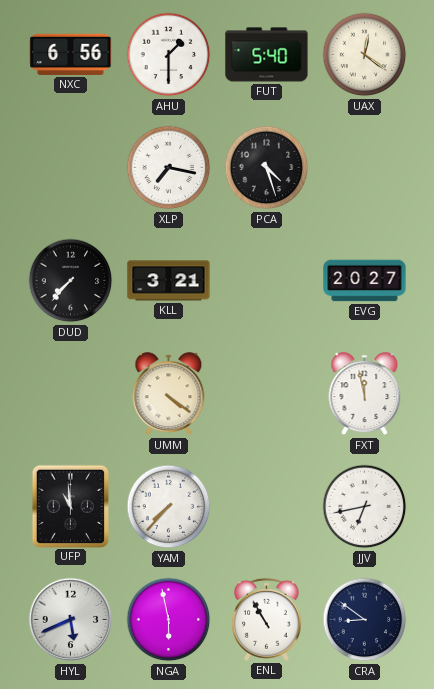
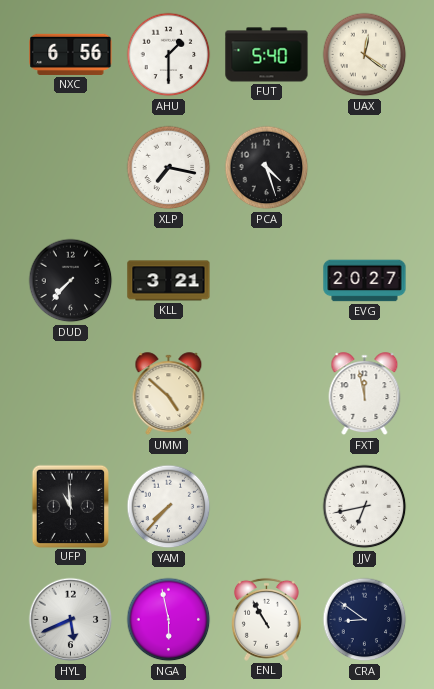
UMM: 4:21 -> 4:52
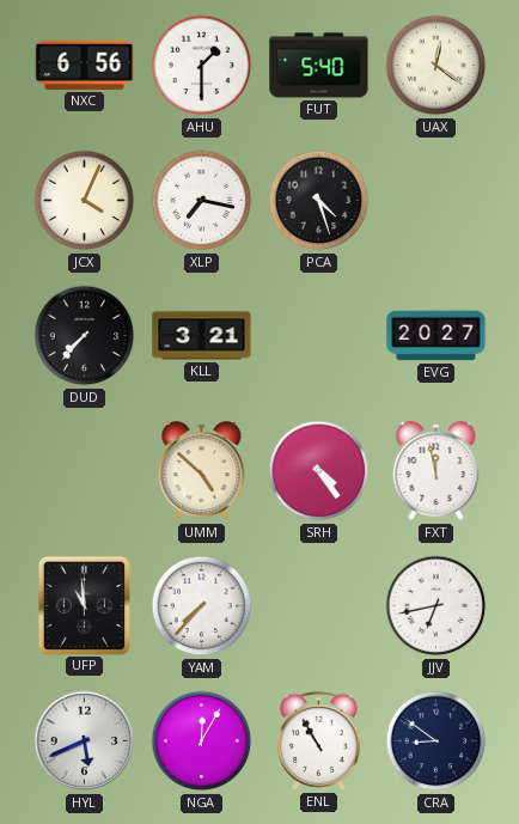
JCX: none -> 4:04
SRH: none -> 4:24
NGA: 5:58 -> 12:05
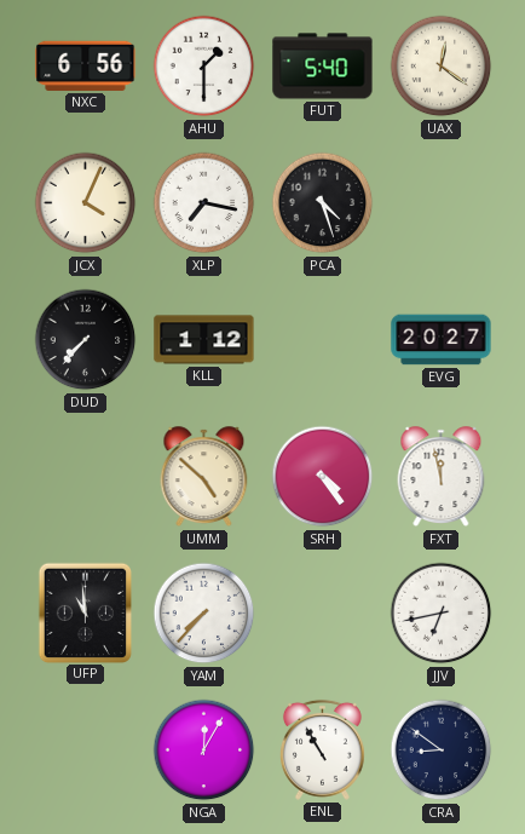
KLL: 3:21 -> 1:12
HYL: 5:41 -> none
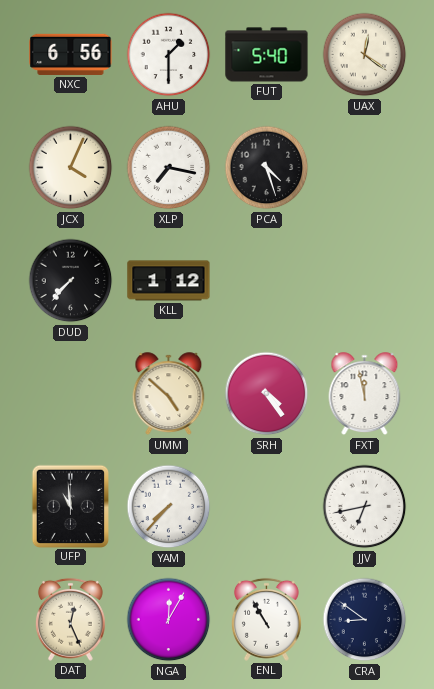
EVG: 20:27 -> none
DAT: none -> 12:26
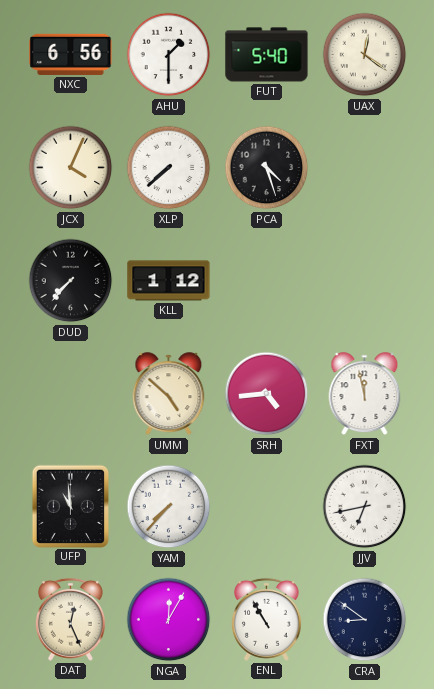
XLP: 7:17 -> 7:38
SRH: 4:24 -> 4:44
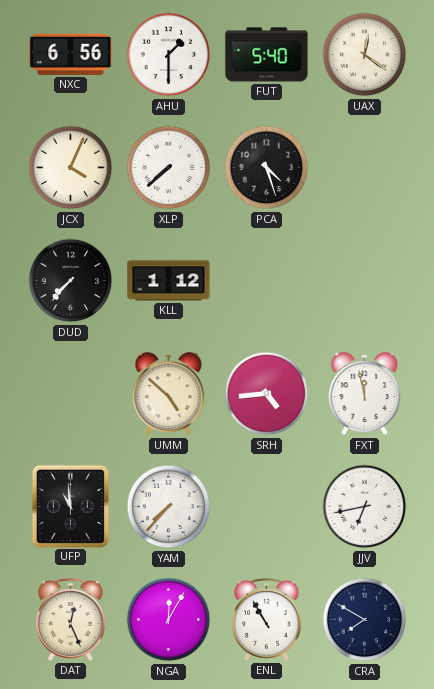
CRA: 8:51 -> 7:50
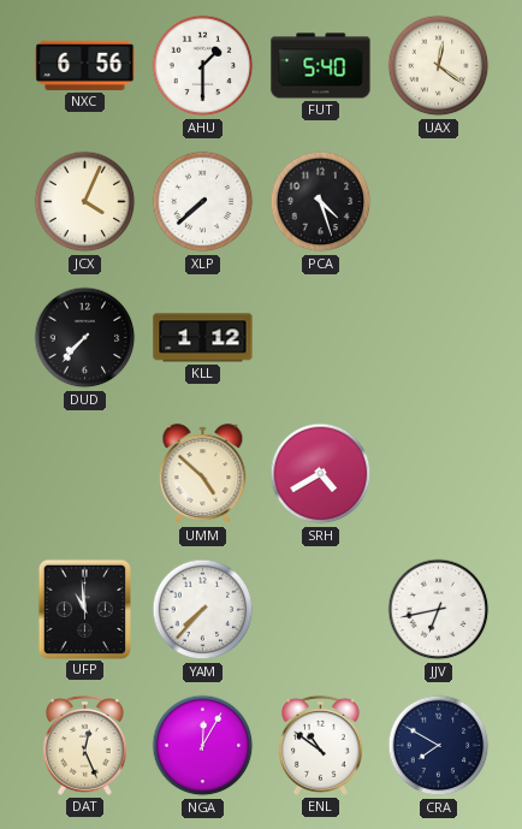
SRH: 4:44 -> 4:40
FXT: 11:58 -> none
ENL: 10:55 -> 10:51
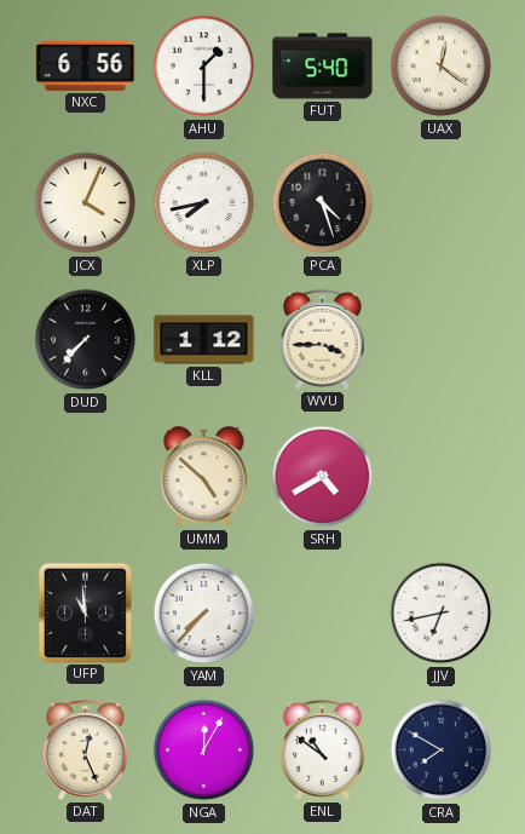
XLP: 7:38 -> 7:43
WVU: none -> 3:45
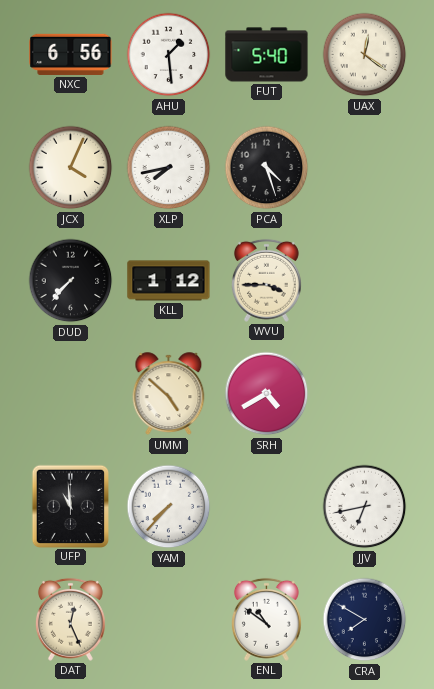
AHU: 1:30 -> 1:29
NGA: 12:05 -> none
